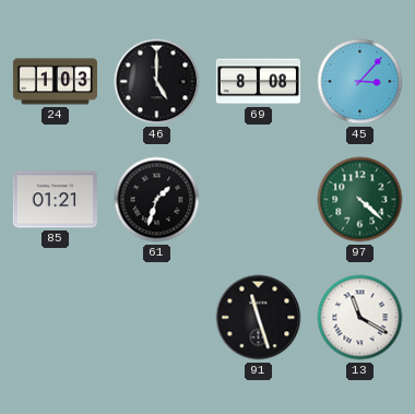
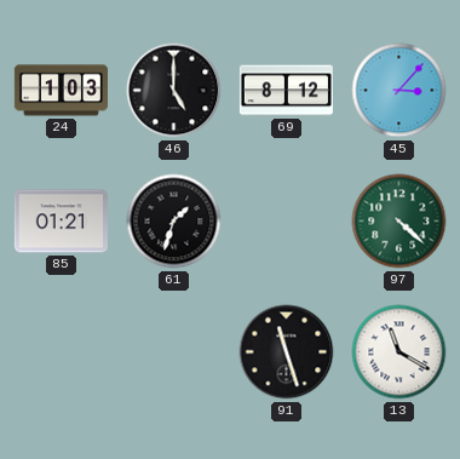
69: 8:08 -> 8:12
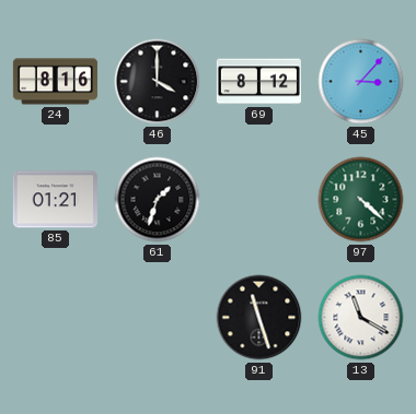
24: 1:03 -> 8:16
46: 5:00 -> 4:00
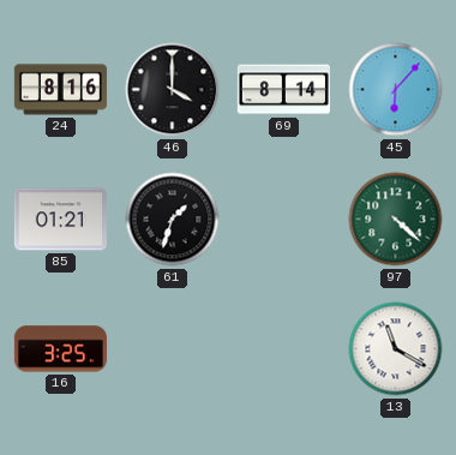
69: 8:12 -> 8:14
45: 3:07 -> 6:07
16: none -> 3:25
91: 11:27 -> none
